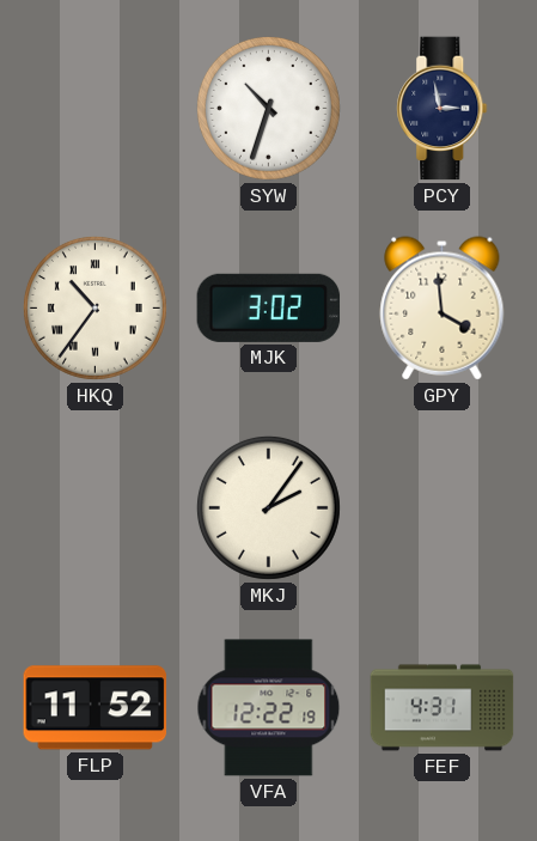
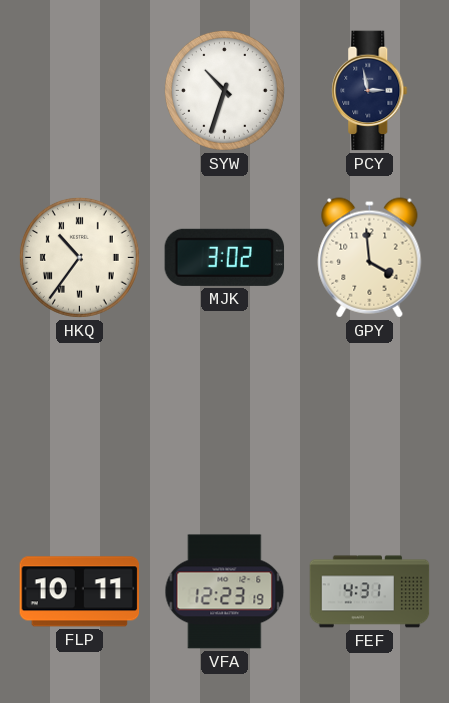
MKJ: 2:06 -> none
FLP: 11:52 -> 10:11
VFA: 12:22 -> 12:23
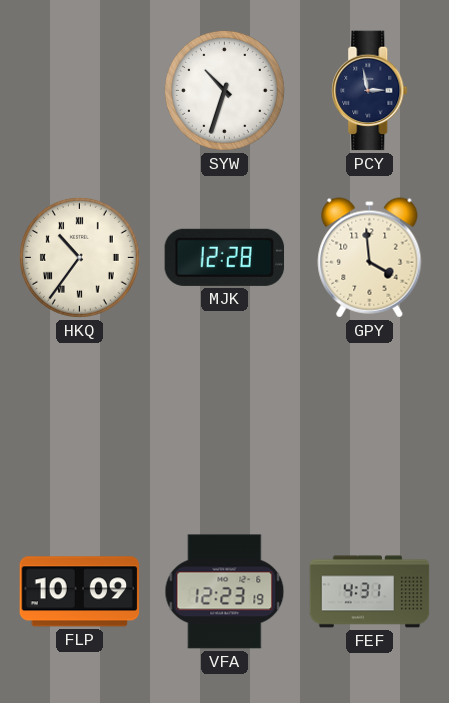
MJK: 3:02 -> 12:28
FLP: 10:11 -> 10:09
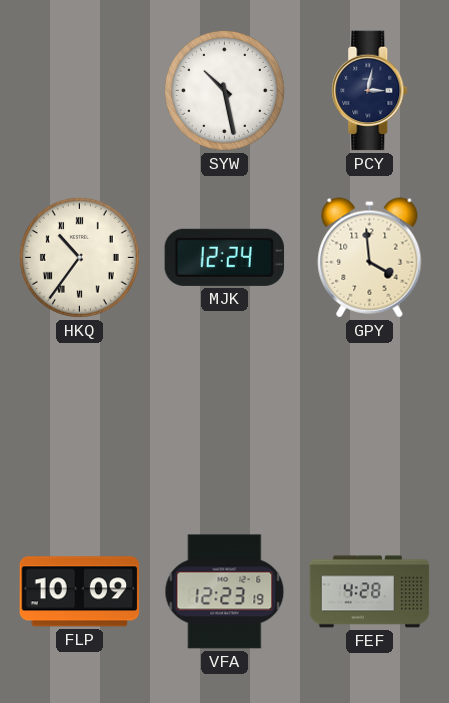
SYW: 10:33 -> 10:28
PCY: 2:58 -> 3:02
MJK: 12:28 -> 12:24
FEF: 4:31 -> 4:28
